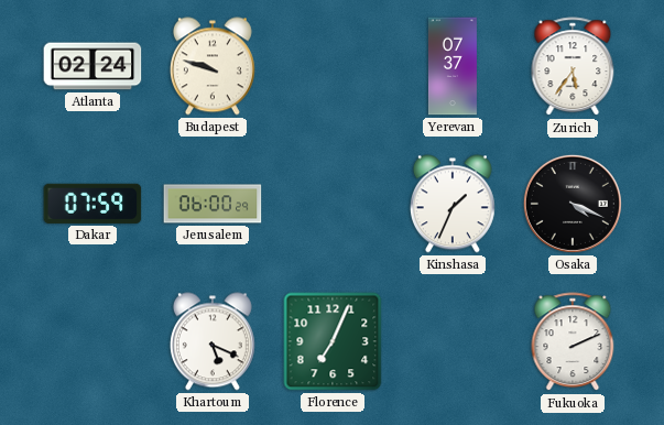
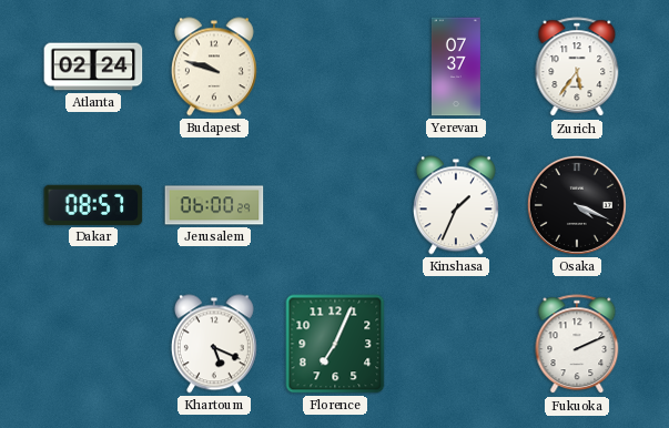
Dakar: 07:59 -> 08:57
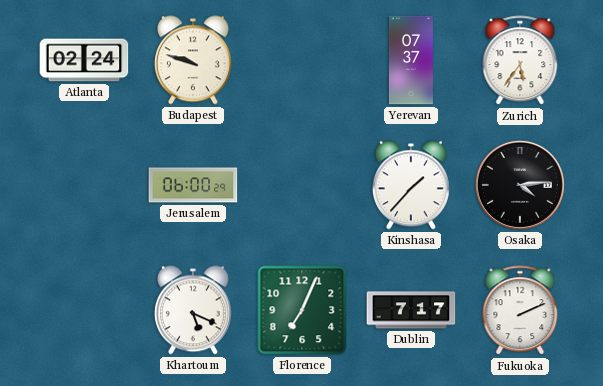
Dakar: 08:57 -> none
Kinshasa: 1:34 -> 1:37
Osaka: 4:19 -> 4:14
Dublin: none -> 7:17
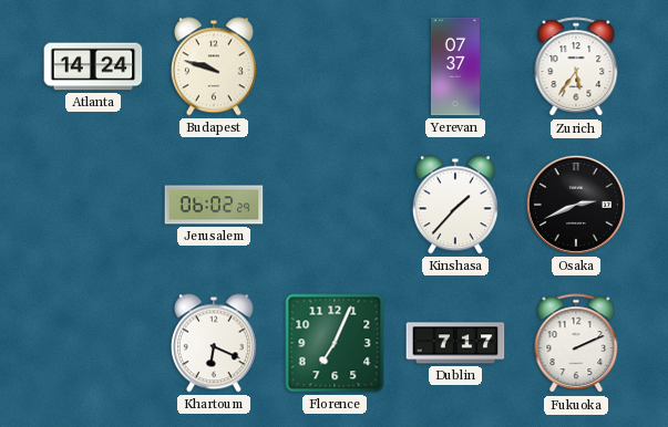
Atlanta: 02:24 -> 14:24
Jerusalem: 06:00 -> 06:02
Osaka: 4:14 -> 2:41
Khartoum: 5:19 -> 6:19
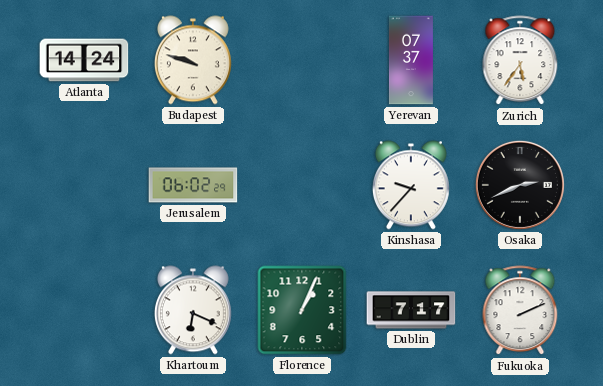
Kinshasa: 1:37 -> 9:37
Florence: 7:04 -> 1:04
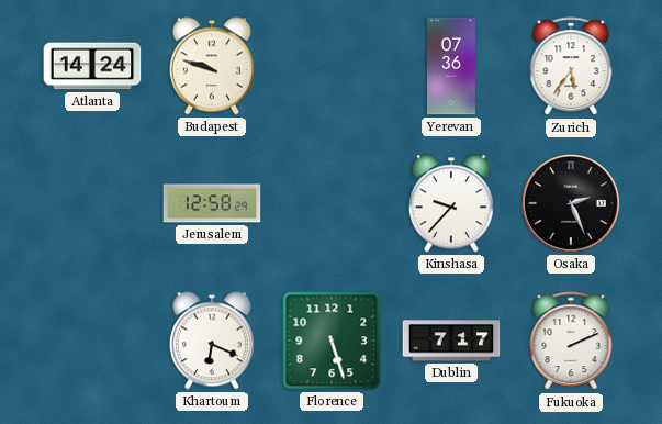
Yerevan: 07:37 -> 07:36
Jerusalem: 06:02 -> 12:58
Osaka: 2:41 -> 2:26
Florence: 1:04 -> 5:27
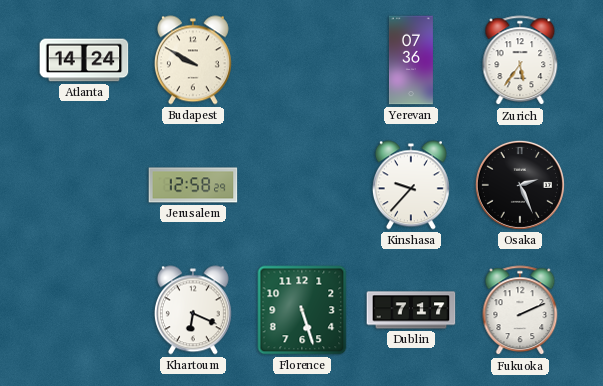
Budapest: 9:48 -> 9:50
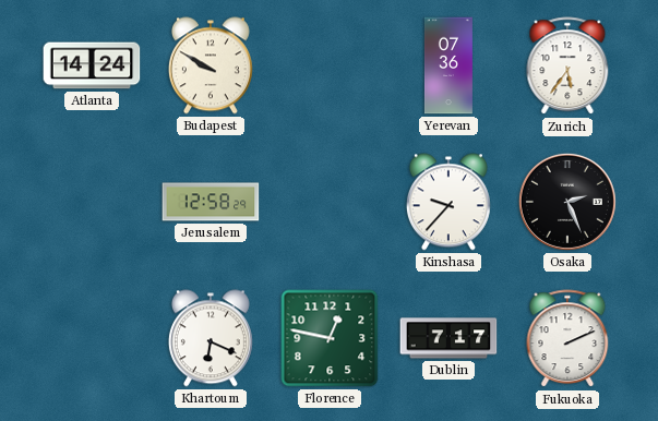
Florence: 5:27 -> 12:47
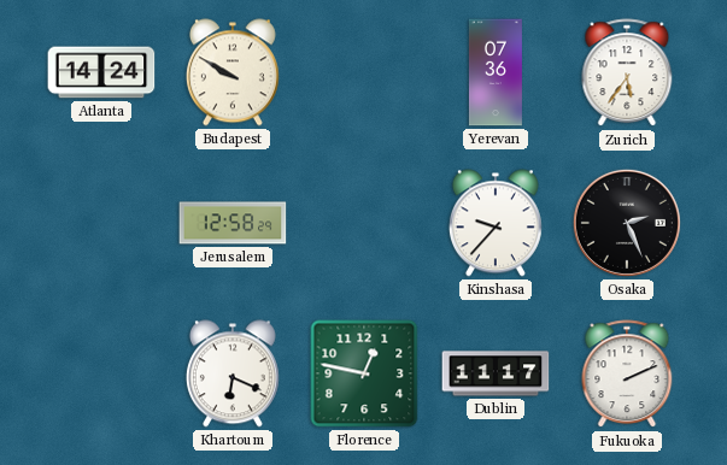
Dublin: 7:17 -> 11:17
